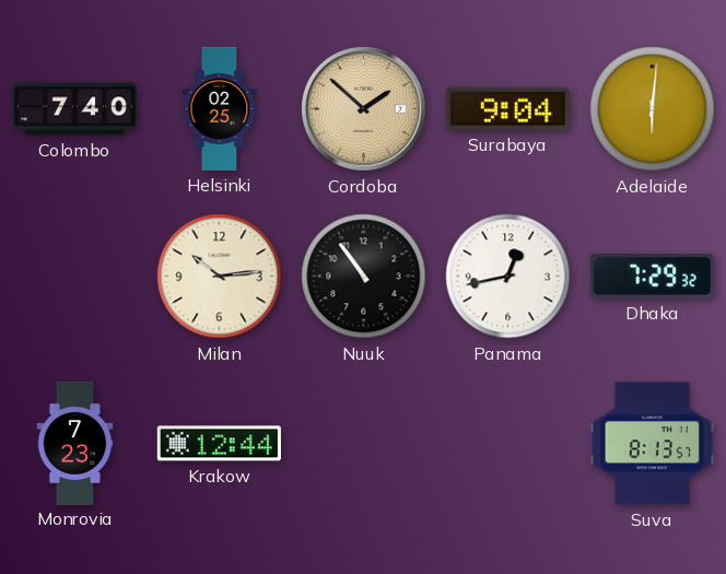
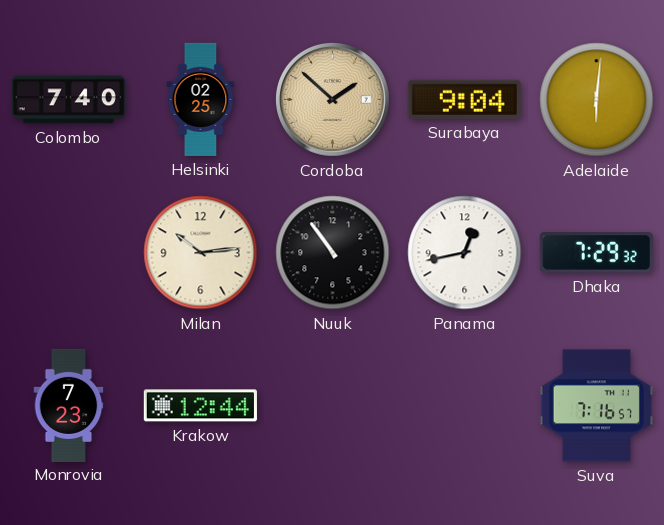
Suva: 8:13 -> 7:16
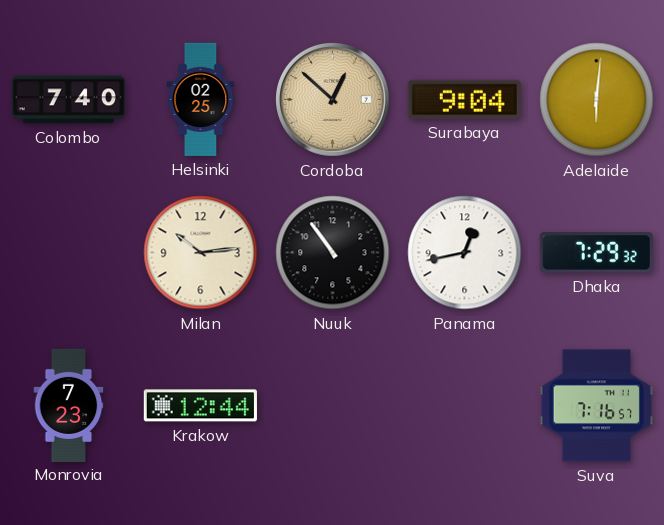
Cordoba: 1:52 -> 12:52
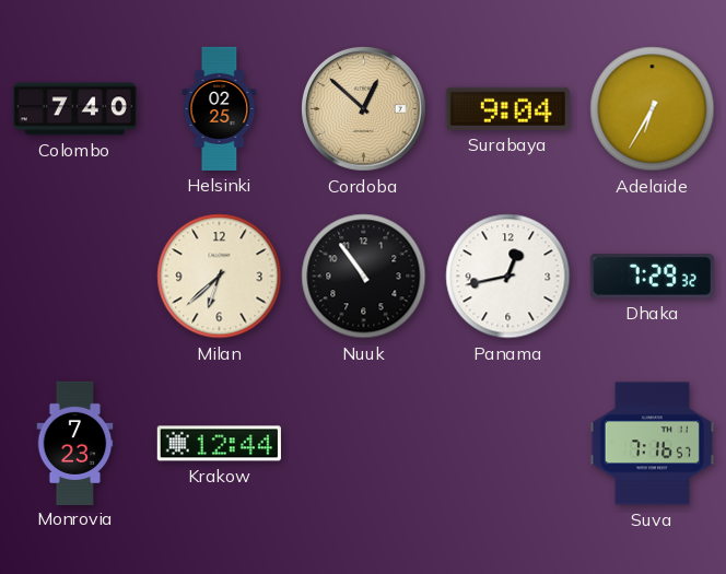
Adelaide: 6:01 -> 6:35
Milan: 10:14 -> 6:38
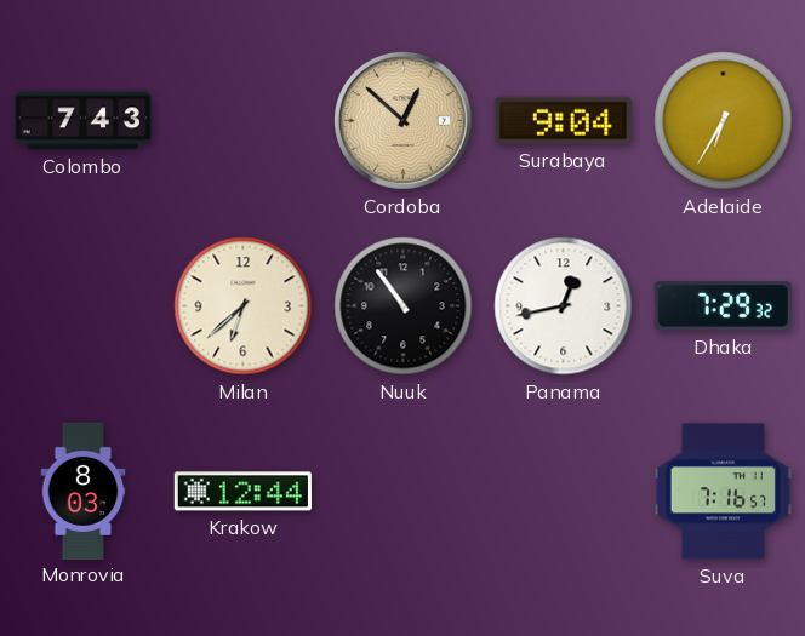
Colombo: 7:40 -> 7:43
Helsinki: 02:25 -> none
Monrovia: 7:23 -> 8:03
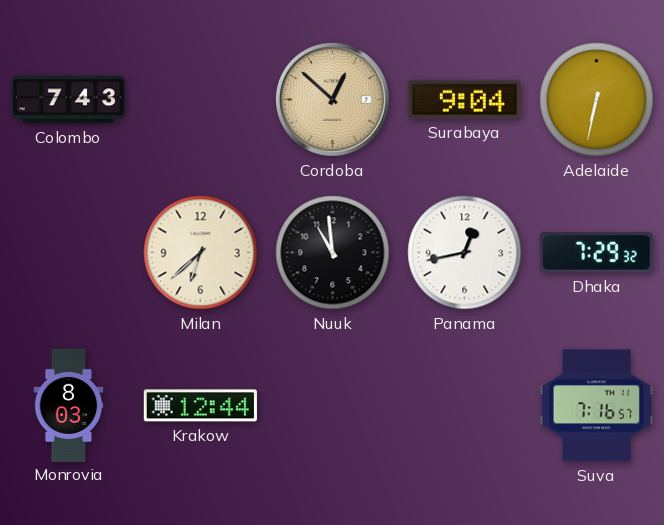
Adelaide: 6:35 -> 6:32
Nuuk: 10:54 -> 10:59
